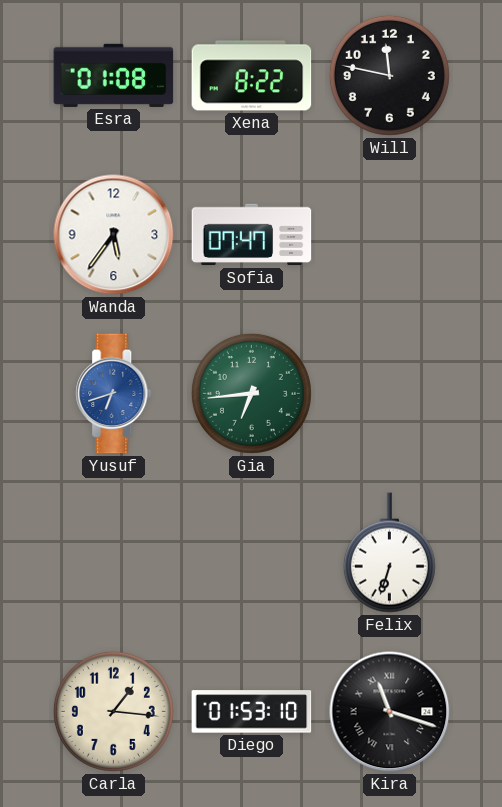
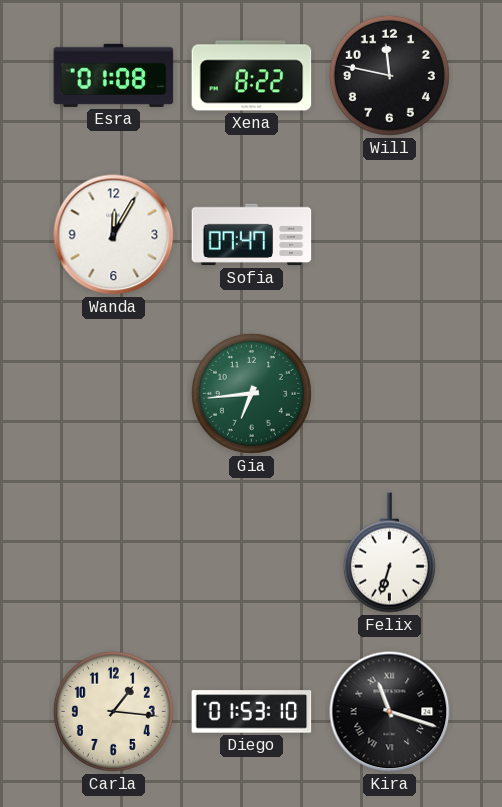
Wanda: 5:36 -> 12:05
Yusuf: 6:42 -> none
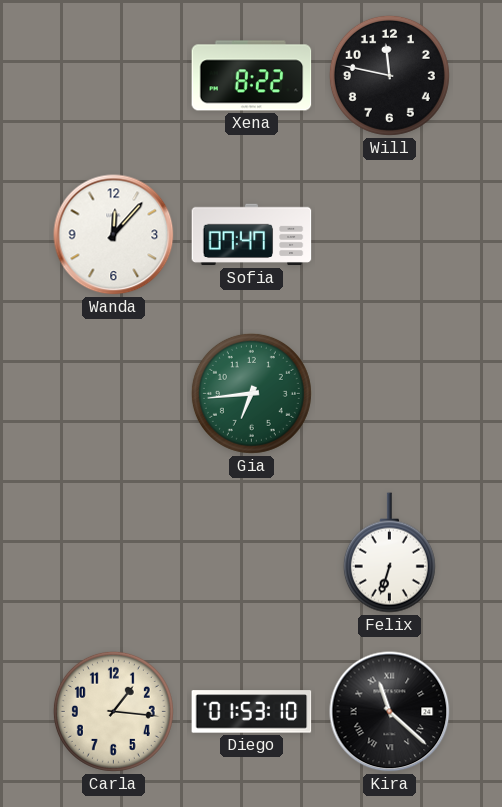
Esra: 01:08 -> none
Wanda: 12:05 -> 12:07
Kira: 11:18 -> 11:22
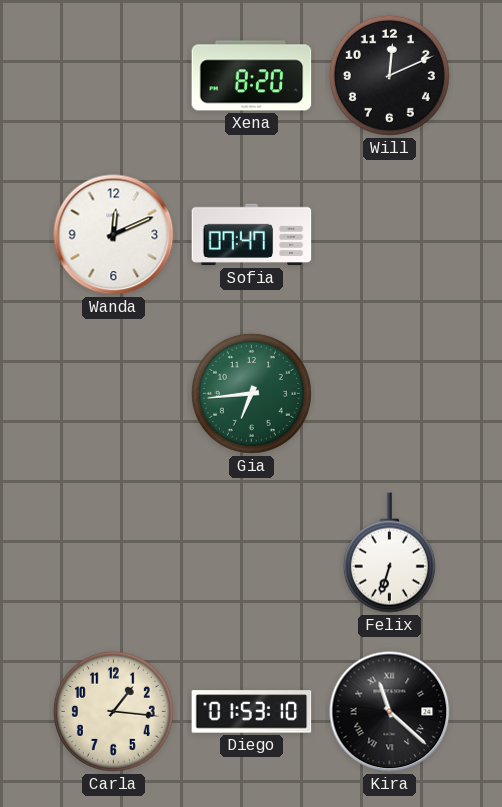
Xena: 8:22 -> 8:20
Will: 11:47 -> 12:11
Wanda: 12:07 -> 12:11
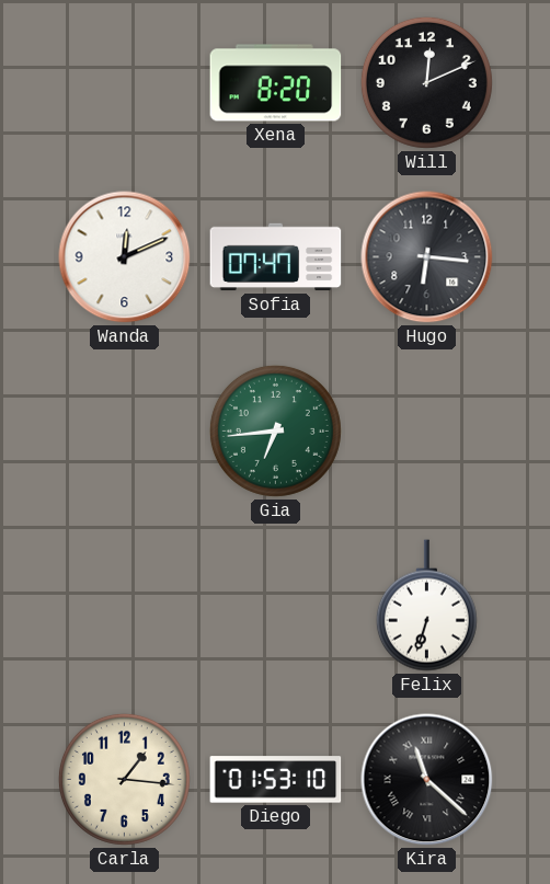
Hugo: none -> 6:16
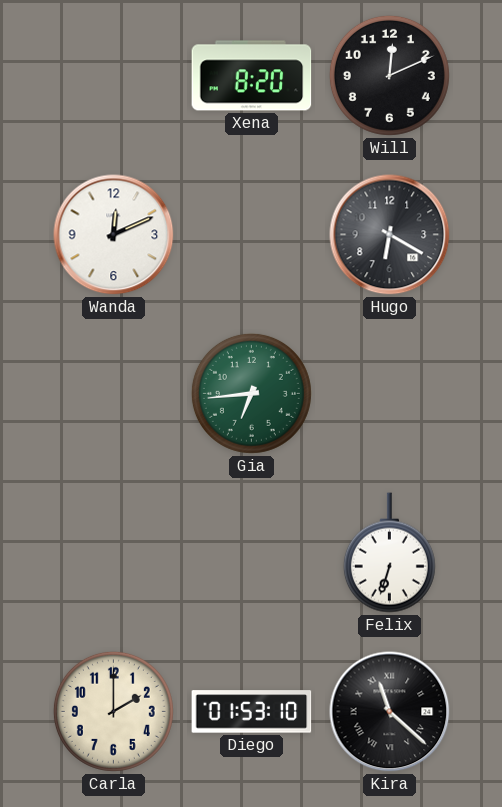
Sofia: 07:47 -> none
Hugo: 6:16 -> 6:20
Carla: 1:16 -> 2:00
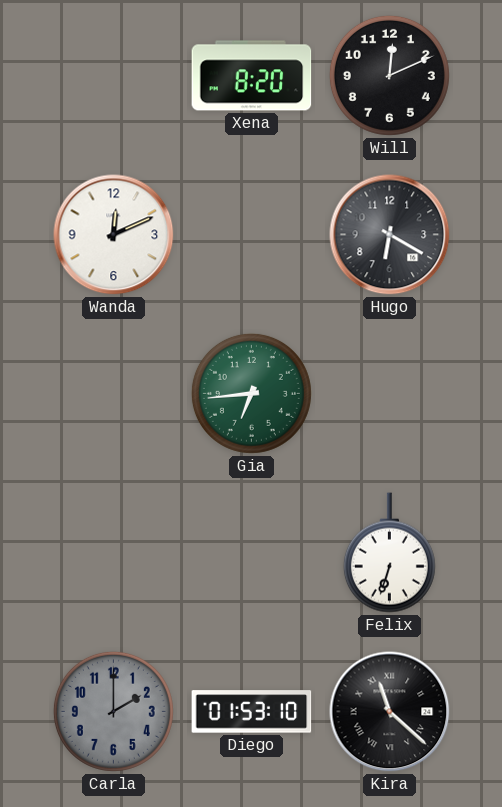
Carla dial: cream -> grey
